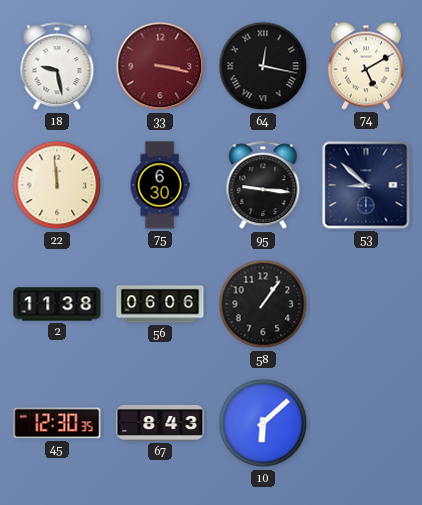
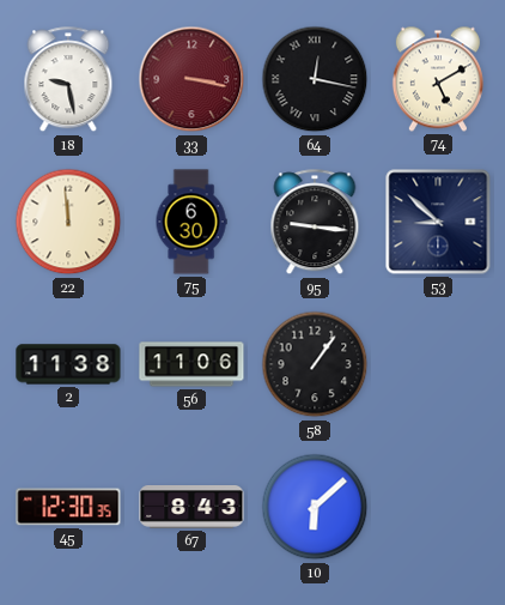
56: 06:06 -> 11:06
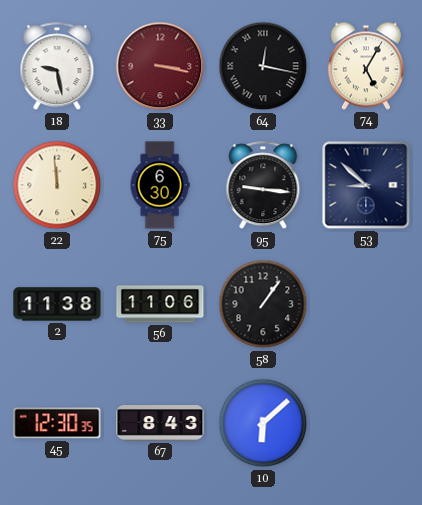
74: 5:10 -> 5:05
